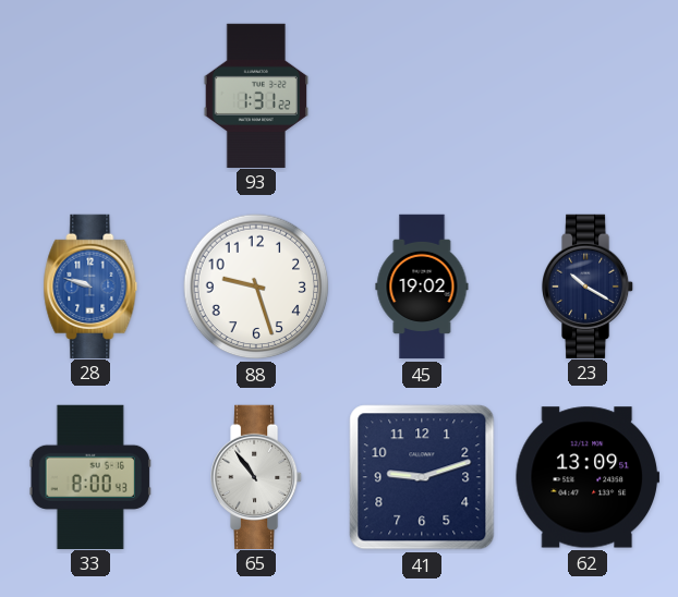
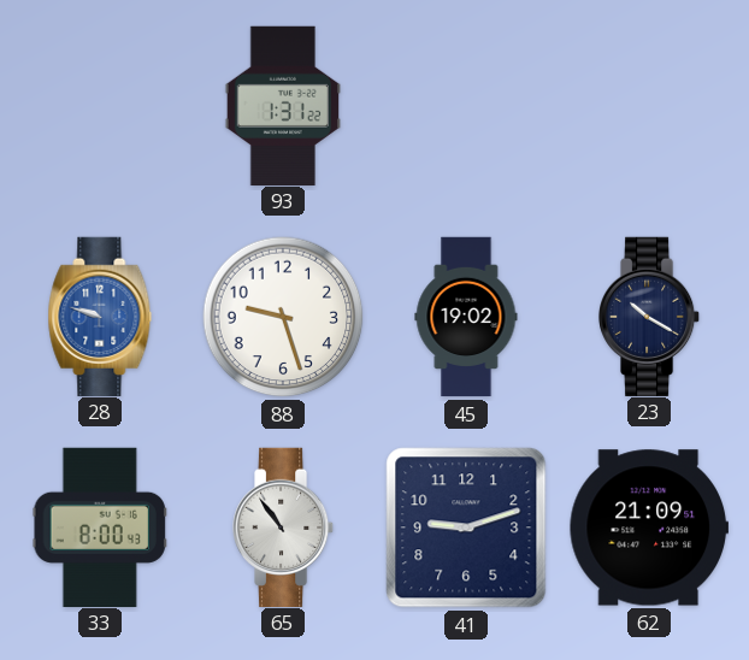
62: 13:09 -> 21:09
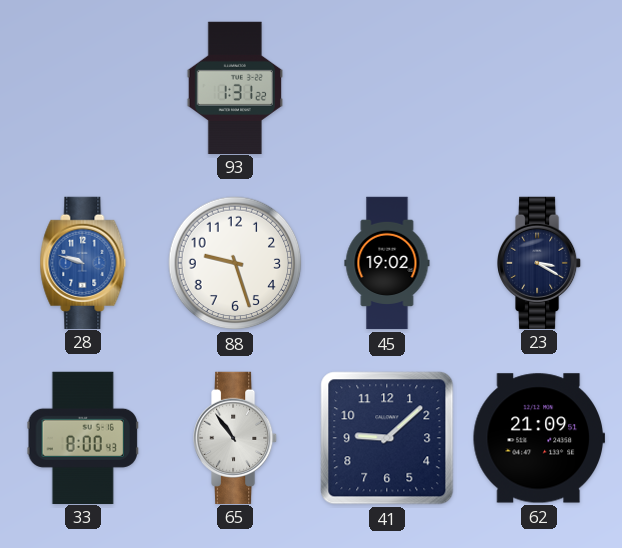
23: 10:20 -> 3:20
41: 9:12 -> 9:08
